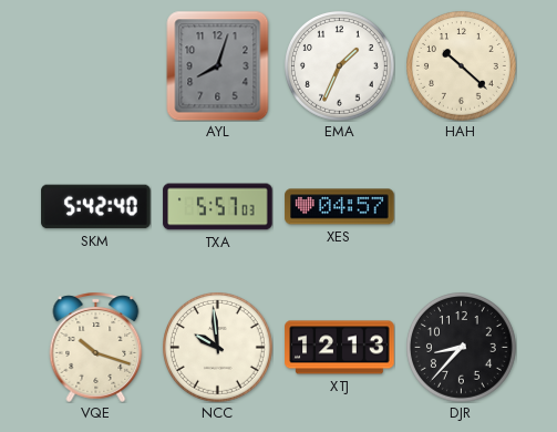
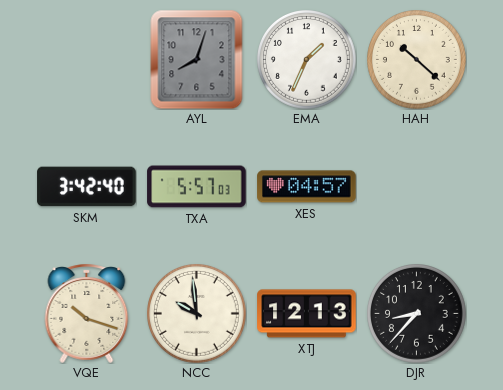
SKM: 5:42 -> 3:42
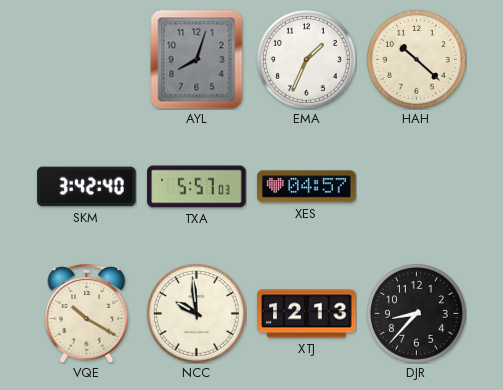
VQE: 10:18 -> 10:20
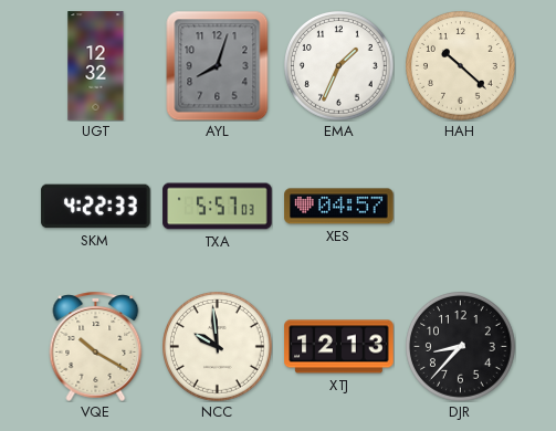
UGT: none -> 12:32
SKM: 3:42 -> 4:22
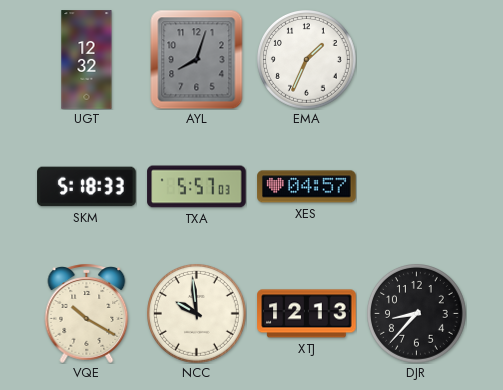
HAH: 10:22 -> none
SKM: 4:22 -> 5:18
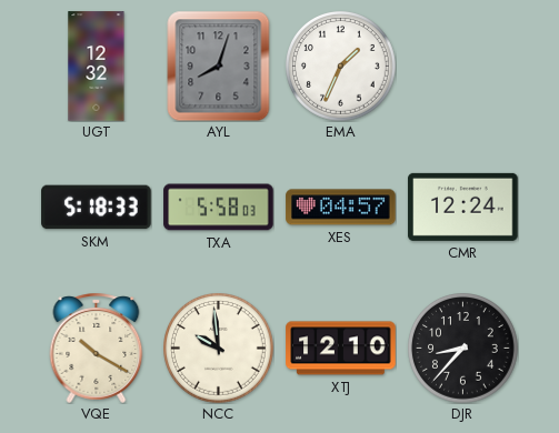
TXA: 5:57 -> 5:58
CMR: none -> 12:24
XTJ: 12:13 -> 12:10
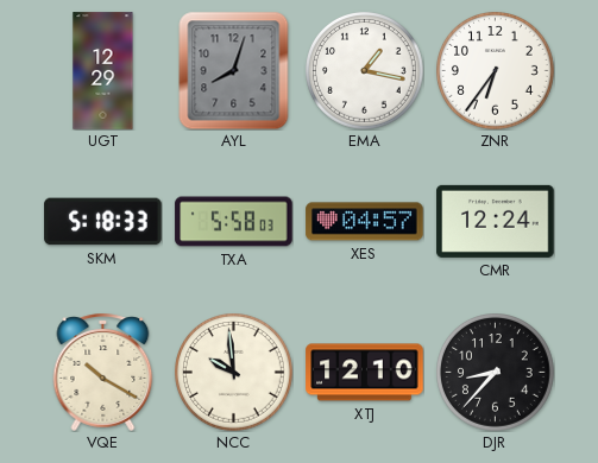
UGT: 12:32 -> 12:29
EMA: 1:34 -> 1:17
ZNR: none -> 6:36
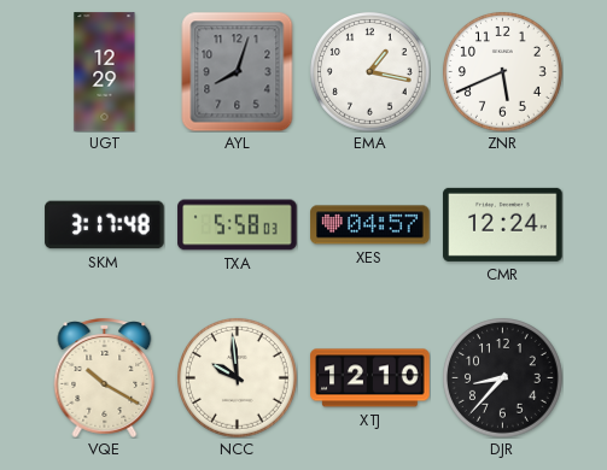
ZNR: 6:36 -> 5:41
SKM: 5:18 -> 3:17
